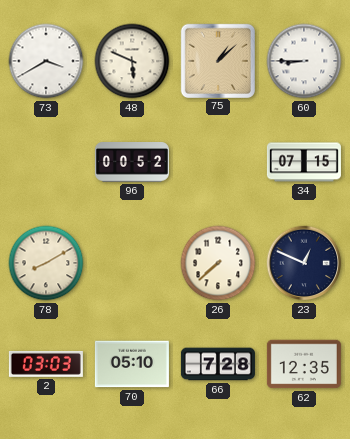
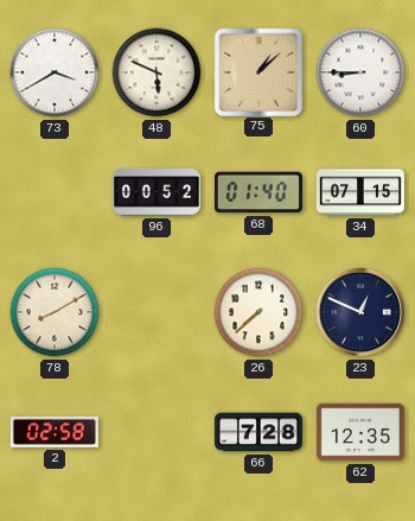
68: none -> 01:40
2: 03:03 -> 02:58
70: 05:10 -> none
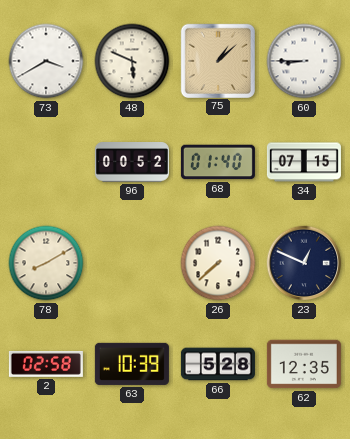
63: none -> 10:39
66: 7:28 -> 5:28
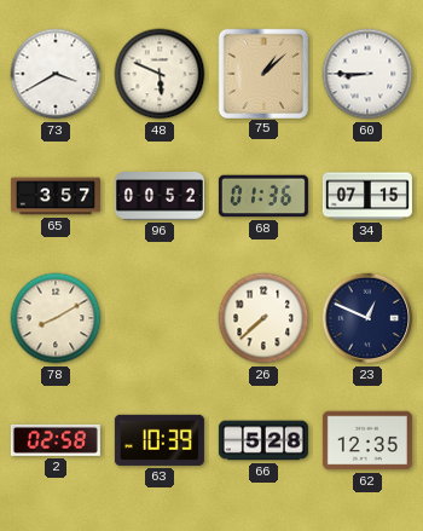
65: none -> 3:57
68: 01:40 -> 01:36
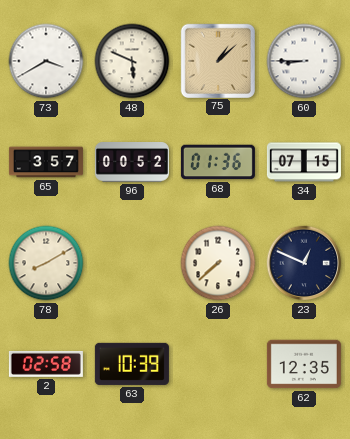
66: 5:28 -> none
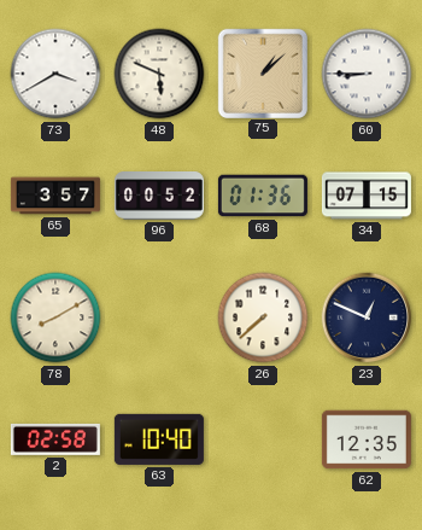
63: 10:39 -> 10:40
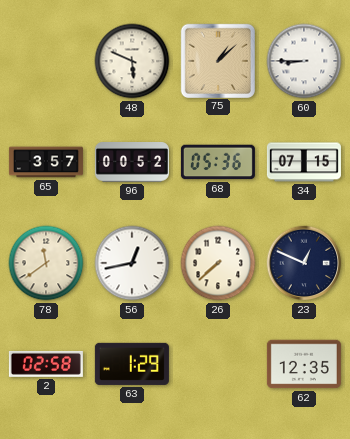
73: 3:40 -> none
68: 01:36 -> 05:36
78: 8:10 -> 11:39
56: none -> 12:43
63: 10:40 -> 1:29
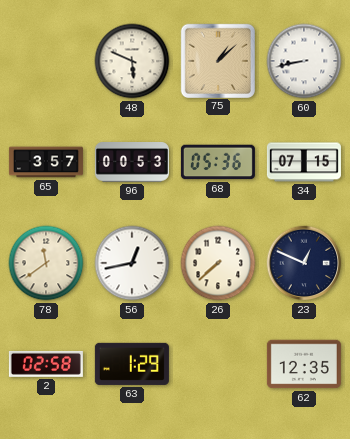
60: 8:45 -> 8:43
96: 00:52 -> 00:53
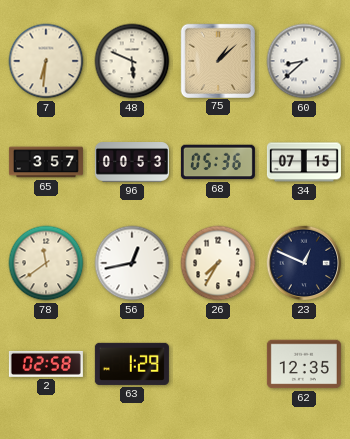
7: none -> 6:31
60: 8:43 -> 8:38
26: 7:38 -> 7:35
